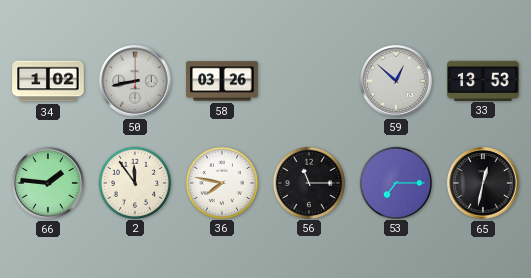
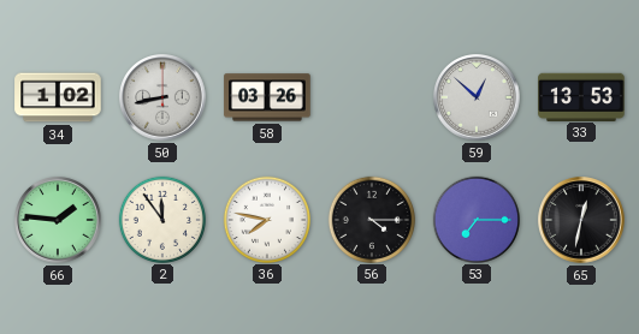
56: 11:15 -> 4:15
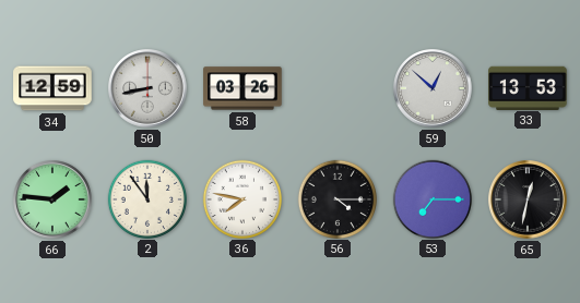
34: 1:02 -> 12:59
